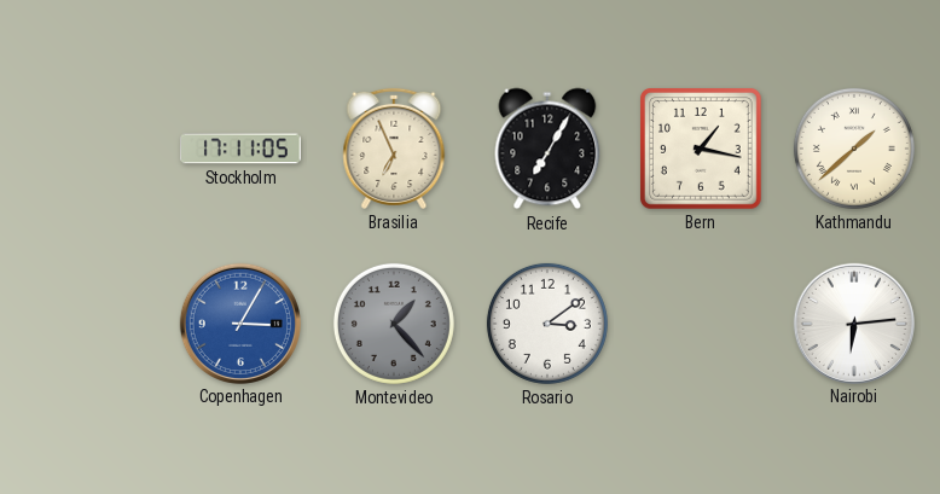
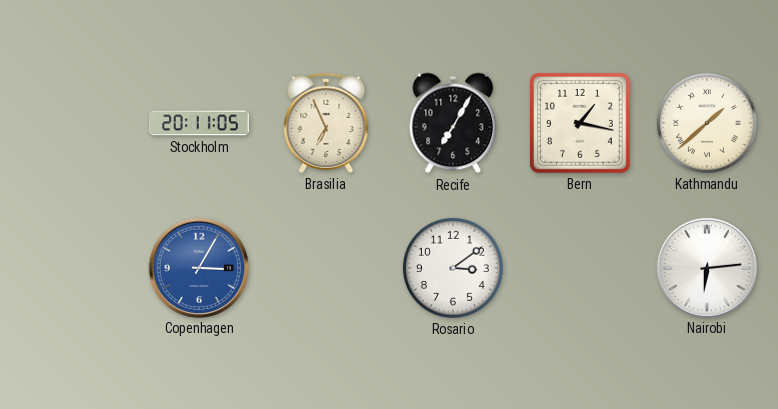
Stockholm: 17:11 -> 20:11
Montevideo: 1:23 -> none
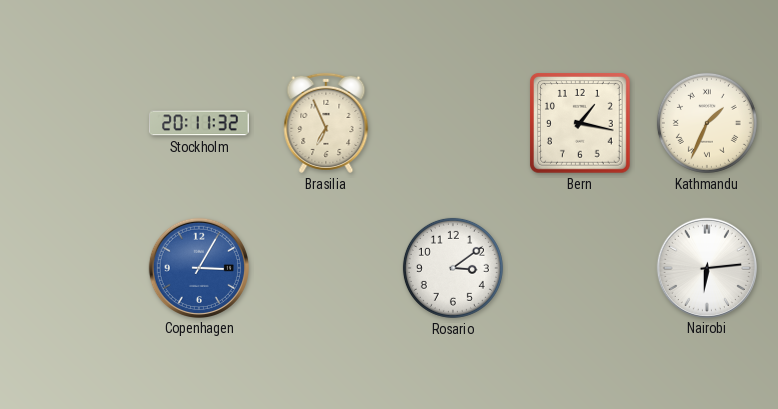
Stockholm: 20:11:05 -> 20:11:32
Recife: 7:05 -> none
Kathmandu: 1:38 -> 1:34
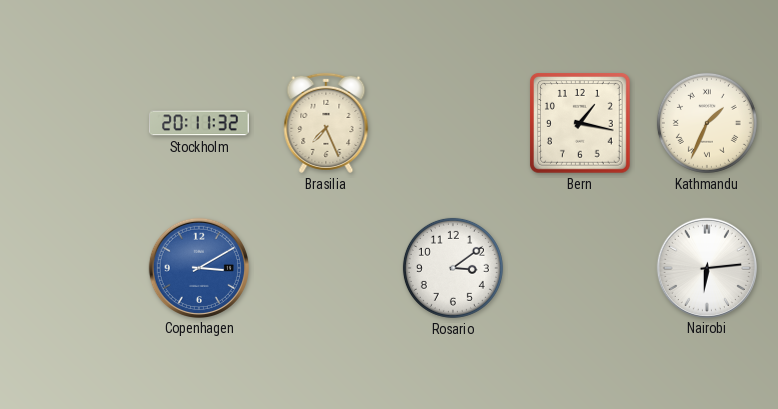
Brasilia: 6:56 -> 7:26
Copenhagen: 3:05 -> 3:10
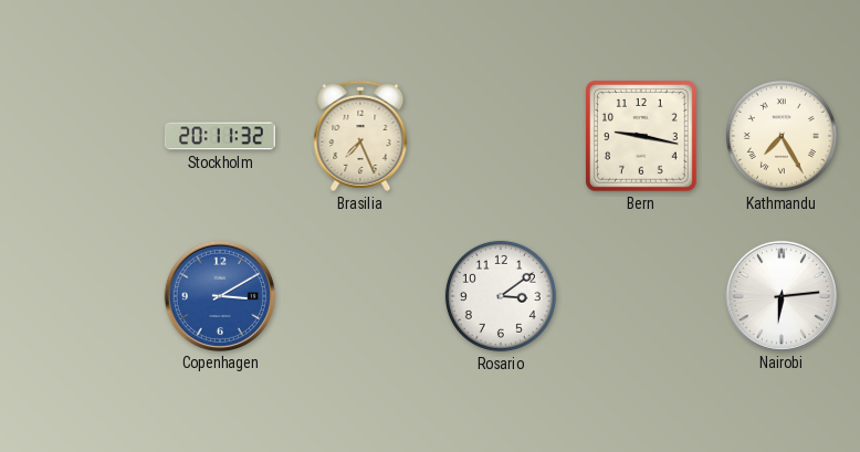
Bern: 1:17 -> 9:17
Kathmandu: 1:34 -> 7:25
